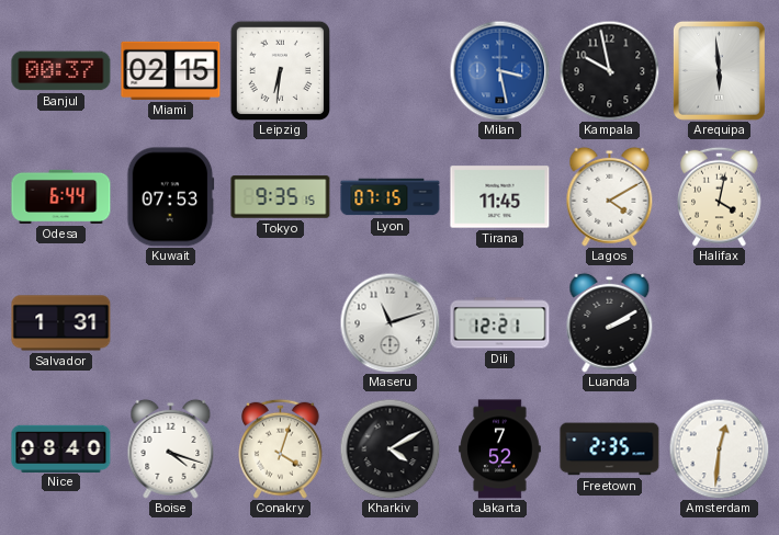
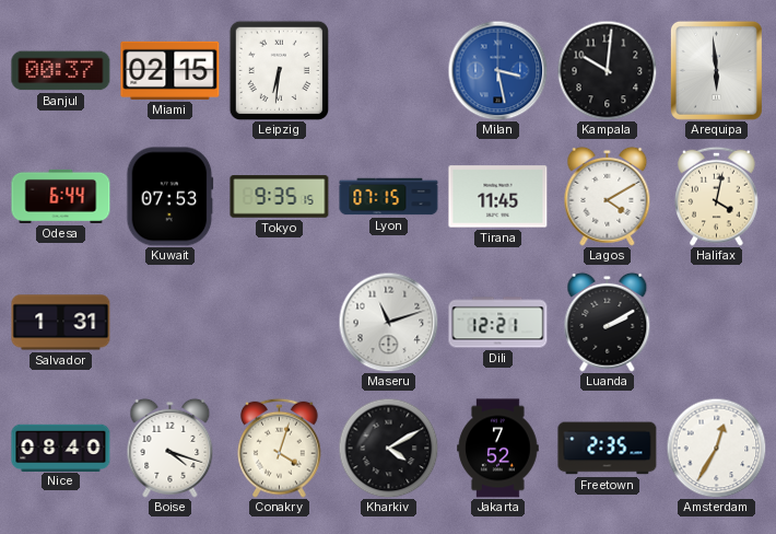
Kampala: 9:58 -> 10:01
Amsterdam: 12:31 -> 12:35
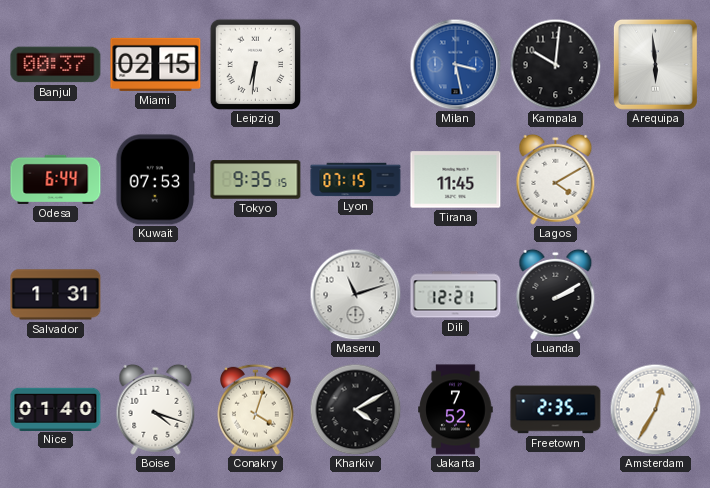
Halifax: 4:02 -> none
Nice: 08:40 -> 01:40
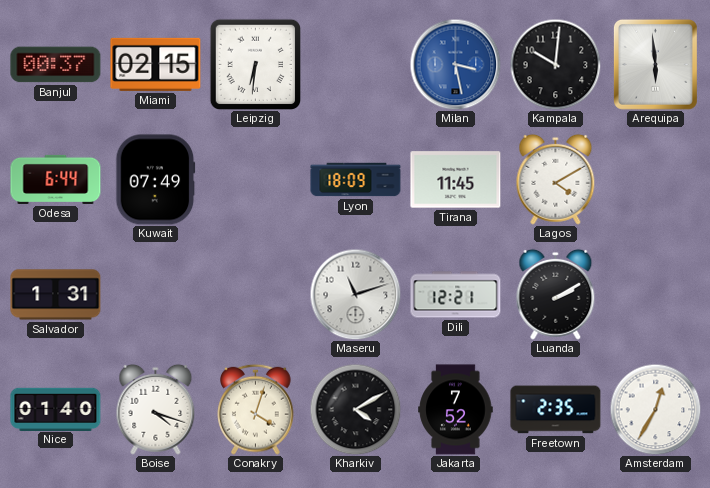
Kuwait: 07:53 -> 07:49
Tokyo: 9:35 -> none
Lyon: 07:15 -> 18:09
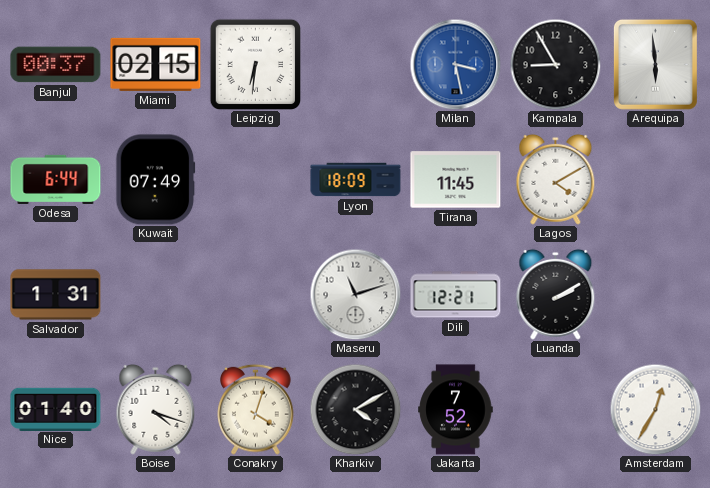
Kampala: 10:01 -> 8:55
Freetown: 2:35 -> none
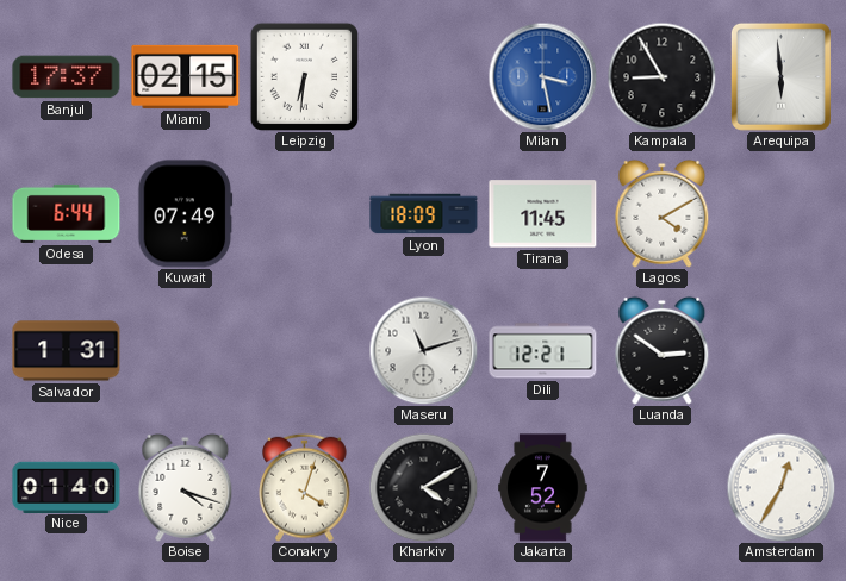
Banjul: 00:37 -> 17:37
Luanda: 2:10 -> 2:51
